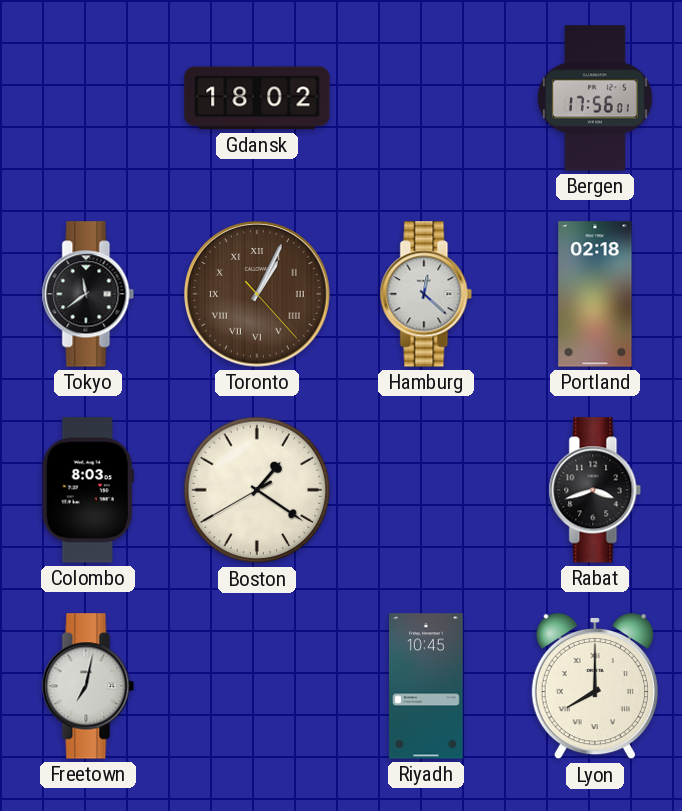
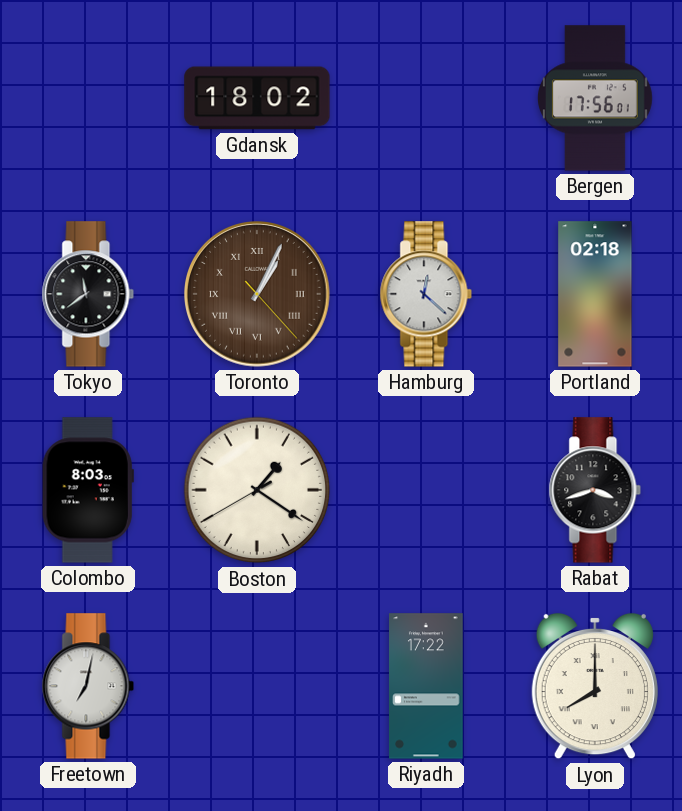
Riyadh: 10:45 -> 17:22
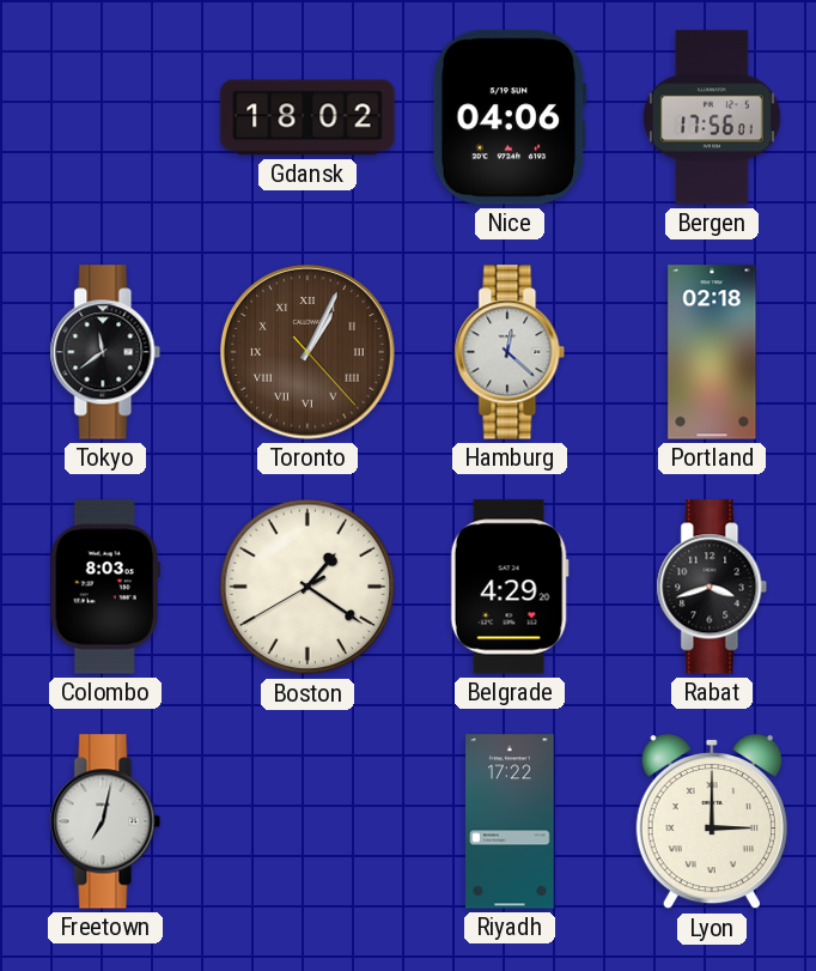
Nice: none -> 04:06
Belgrade: none -> 4:29
Lyon: 8:00 -> 3:00
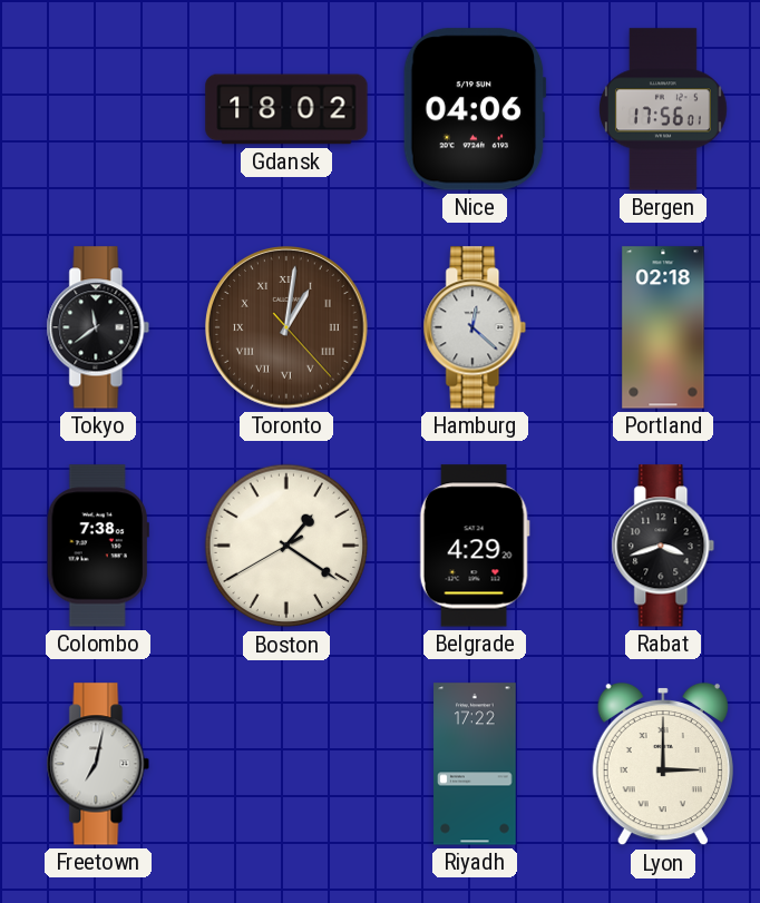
Toronto: 1:04 -> 1:01
Colombo: 8:03 -> 7:38
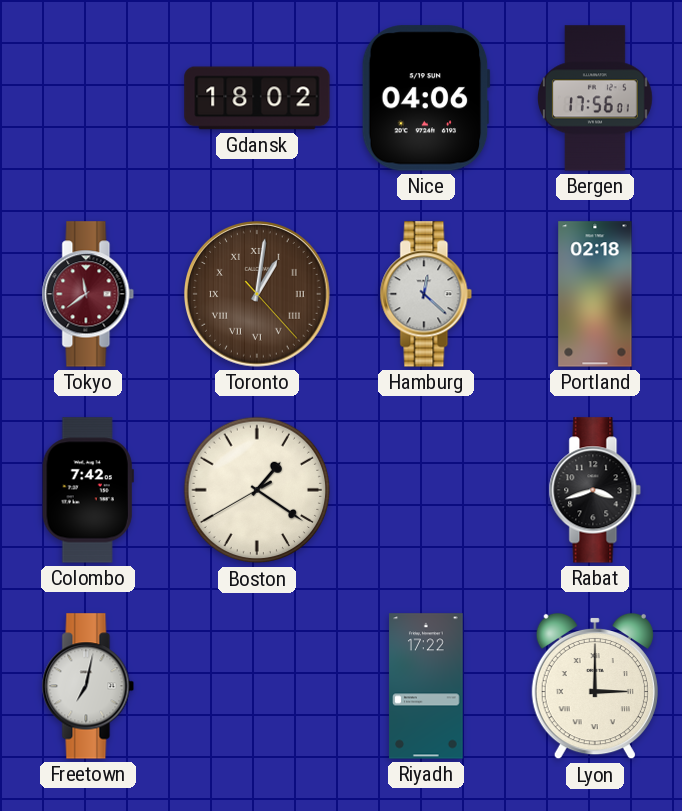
Tokyo dial: black -> burgundy
Colombo: 7:38 -> 7:42
Belgrade: 4:29 -> none
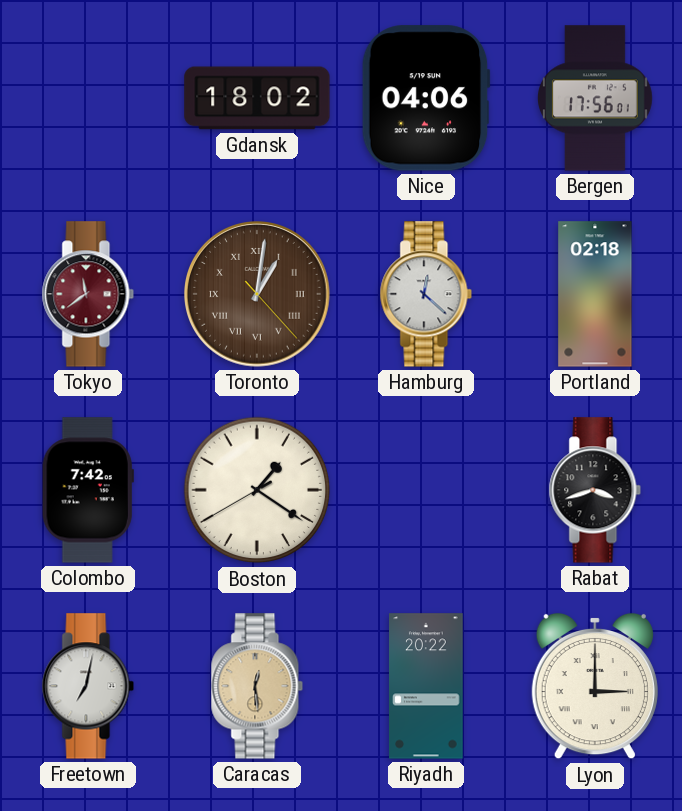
Caracas: none -> 12:29
Riyadh: 17:22 -> 20:22
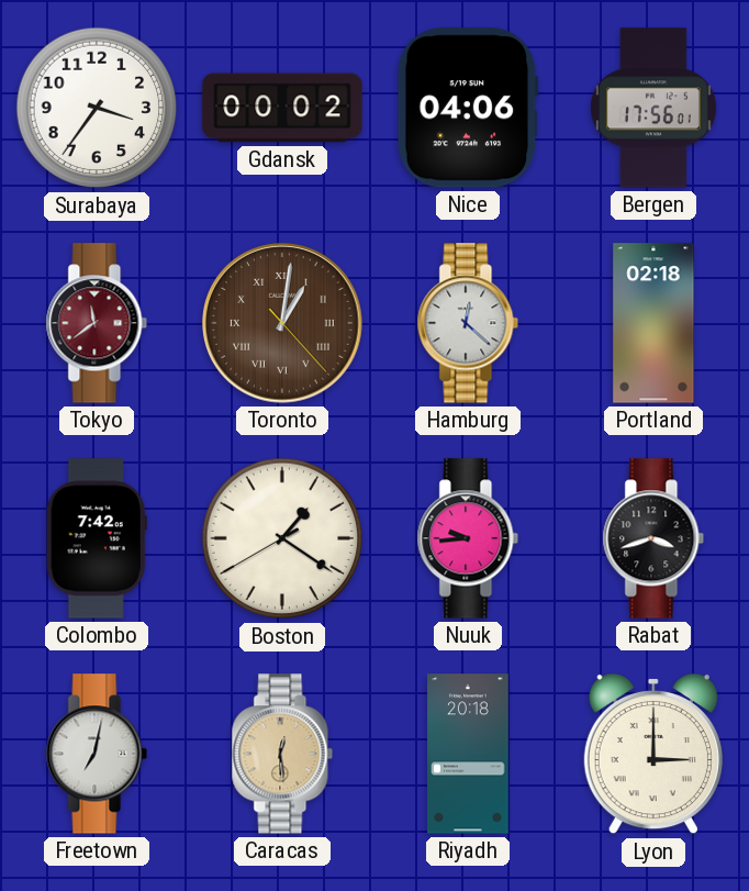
Surabaya: none -> 3:36
Gdansk: 18:02 -> 00:02
Nuuk: none -> 9:44
Riyadh: 20:22 -> 20:18
